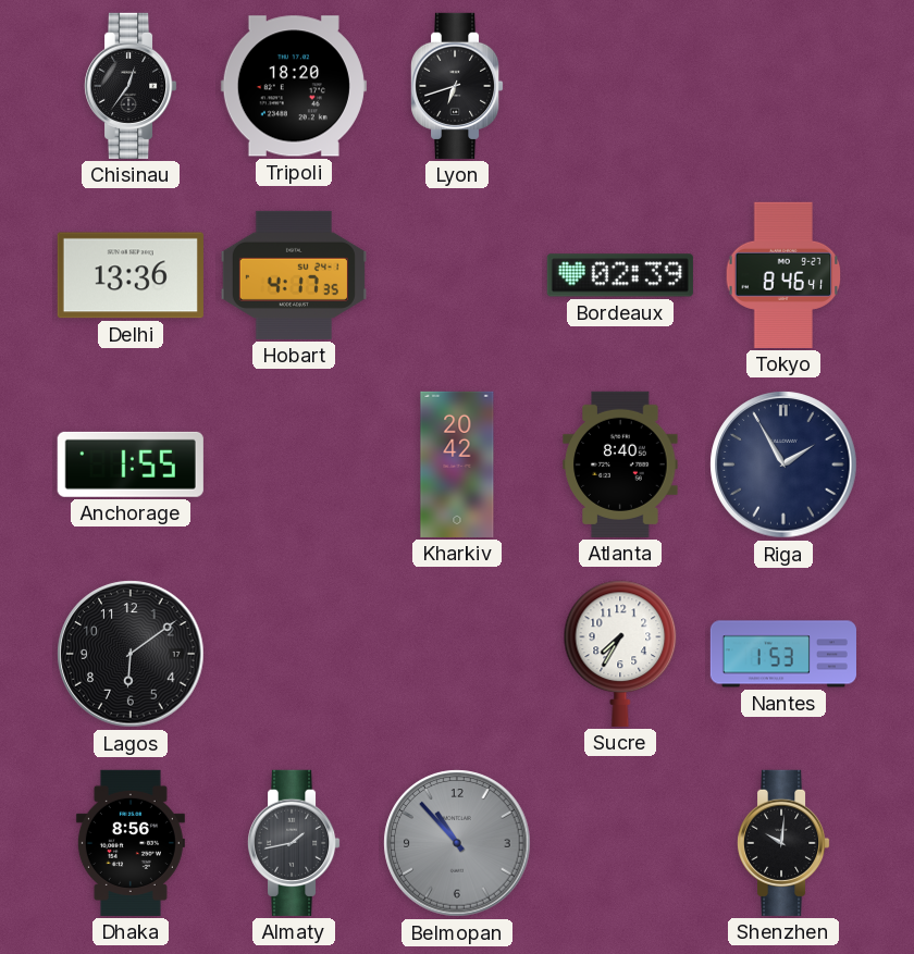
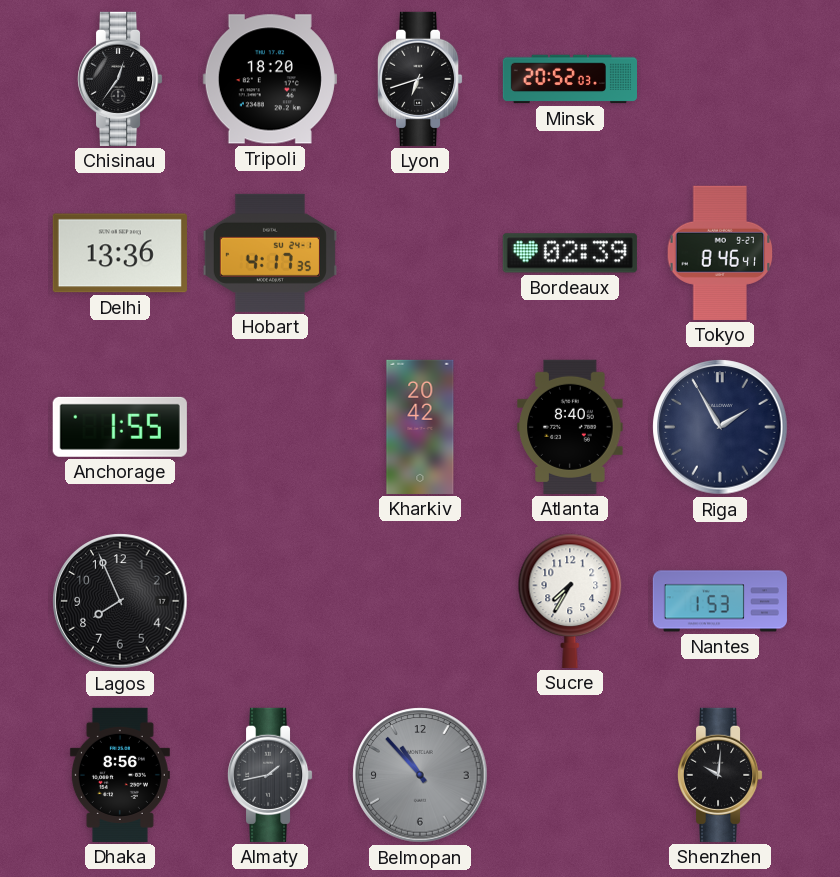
Minsk: none -> 20:52
Lagos: 6:09 -> 7:56
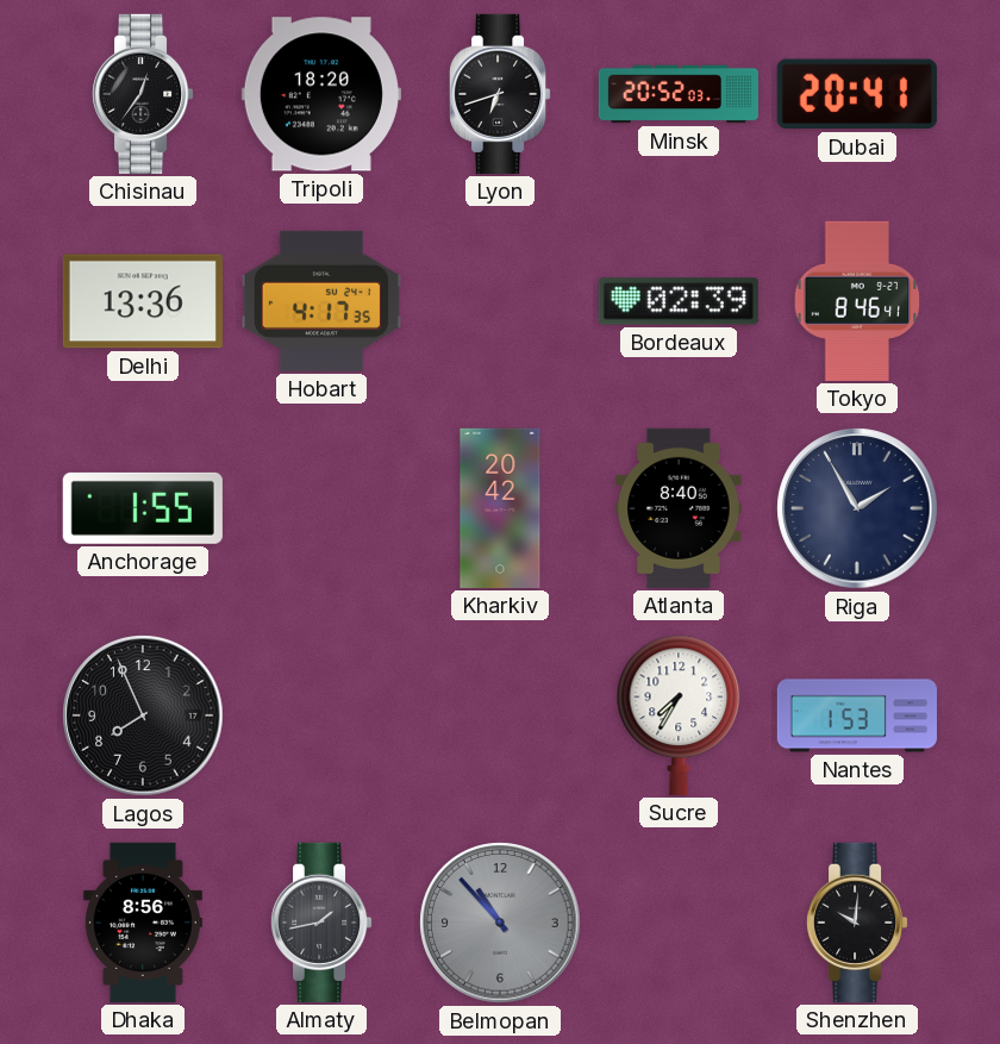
Dubai: none -> 20:41
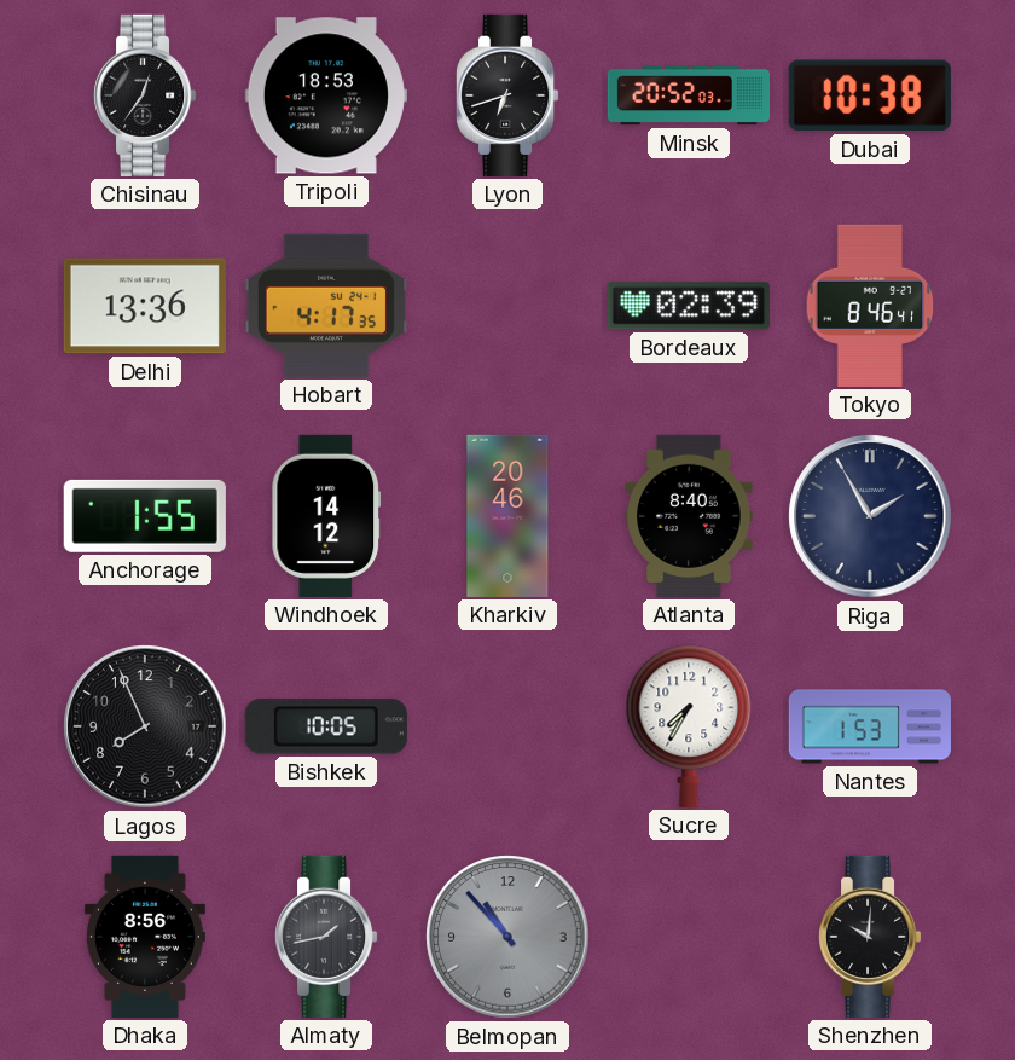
Tripoli: 18:20 -> 18:53
Dubai: 20:41 -> 10:38
Windhoek: none -> 14:12
Kharkiv: 20:42 -> 20:46
Bishkek: none -> 10:05
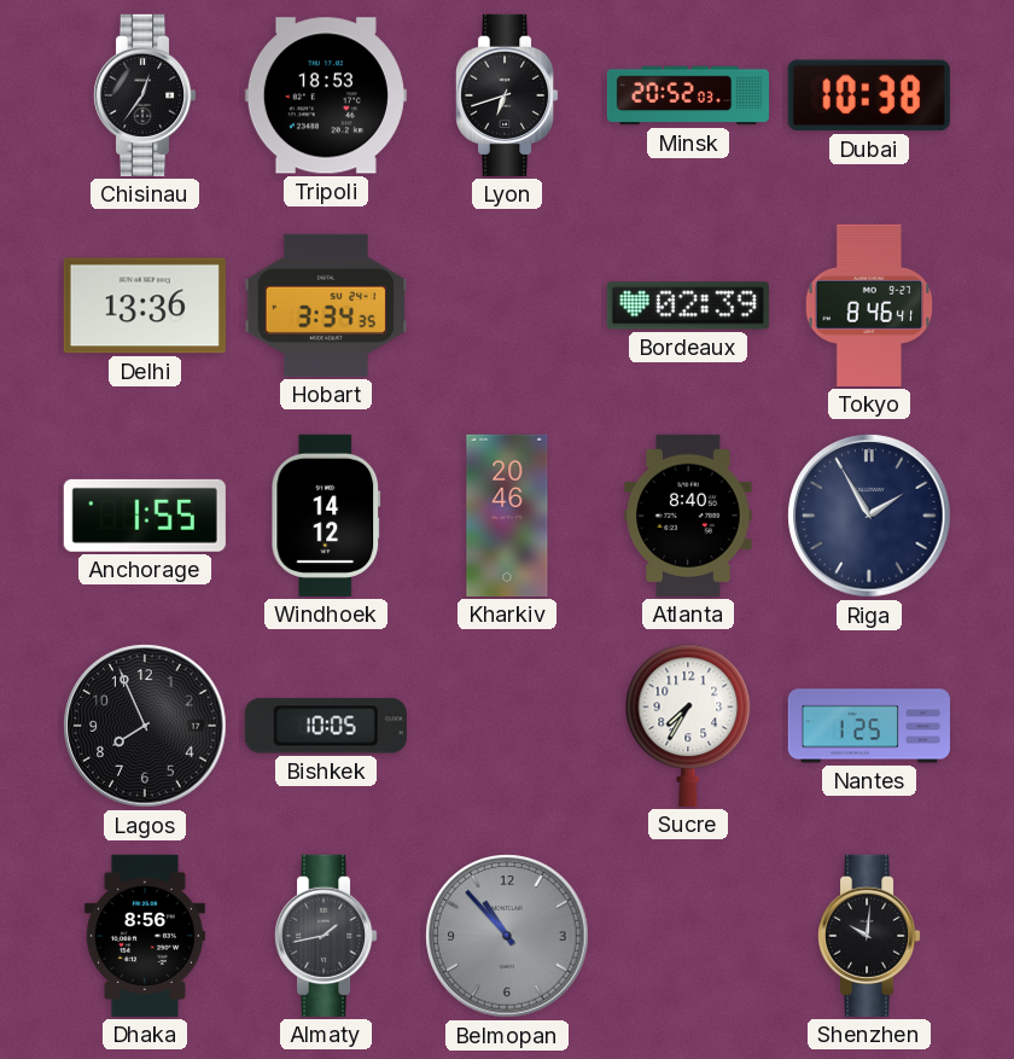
Hobart: 4:17 -> 3:34
Nantes: 1:53 -> 1:25
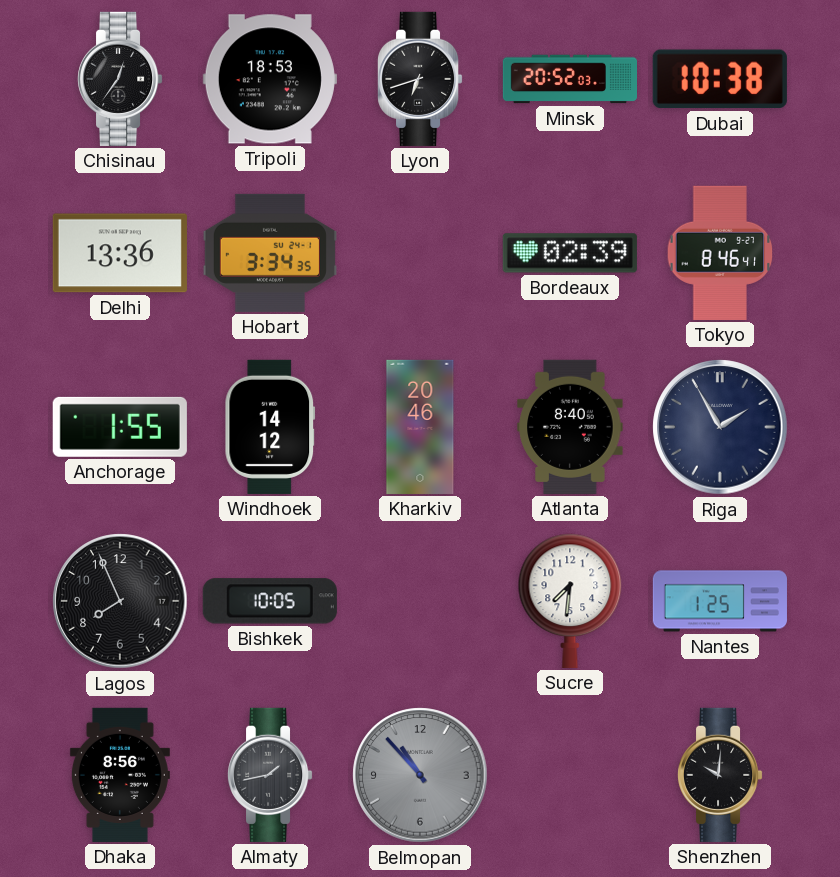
Sucre: 7:35 -> 7:31
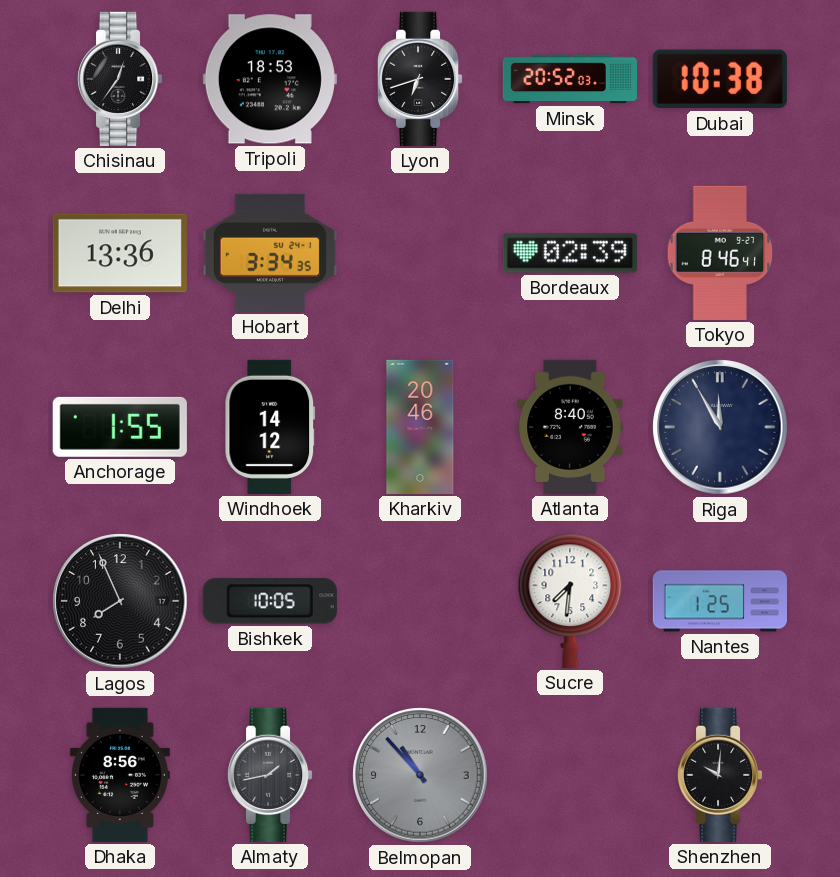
Riga: 1:55 -> 11:55
